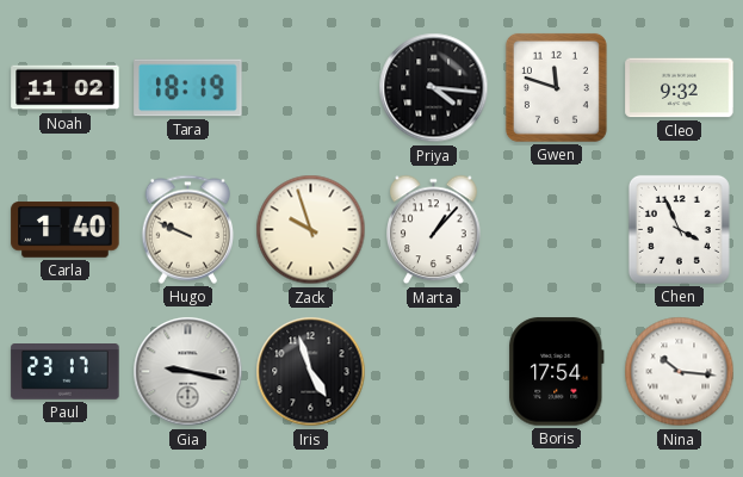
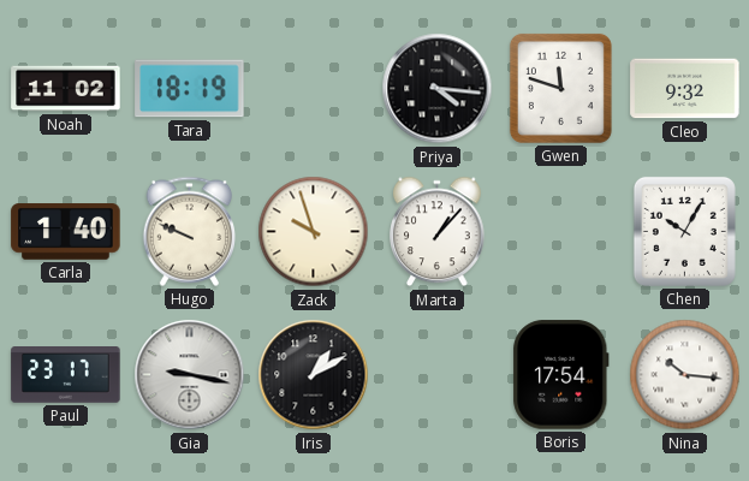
Chen: 3:56 -> 10:05
Iris: 4:57 -> 1:10
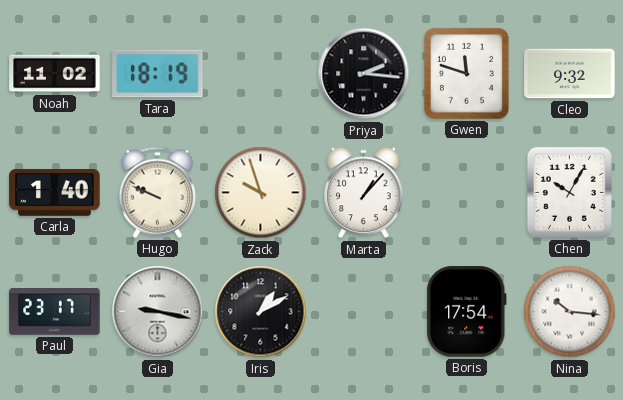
Priya: 4:16 -> 2:16
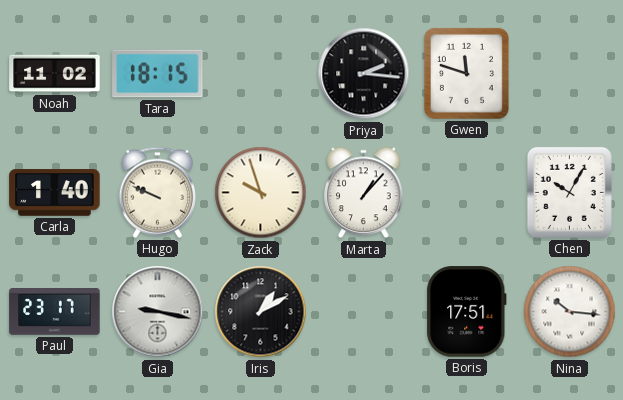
Tara: 18:19 -> 18:15
Cleo: 9:32 -> none
Boris: 17:54 -> 17:51
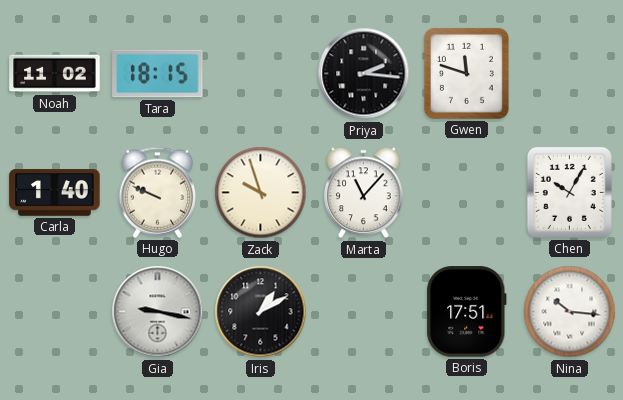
Marta: 1:07 -> 11:07
Paul: 23:17 -> none
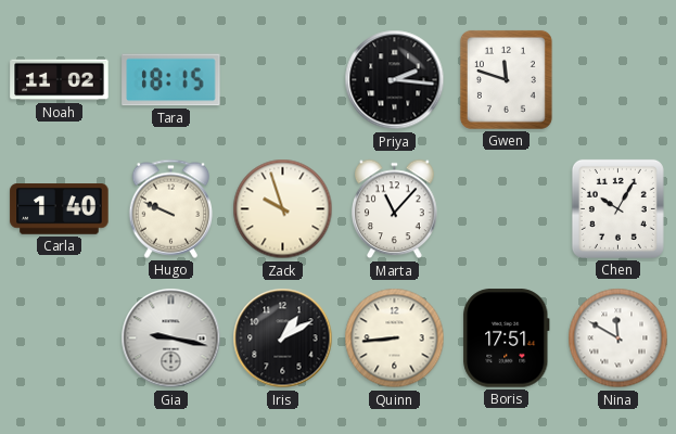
Quinn: none -> 8:44
Nina: 10:16 -> 11:50
